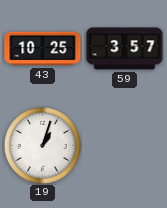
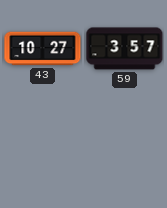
43: 10:25 -> 10:27
19: 1:03 -> none
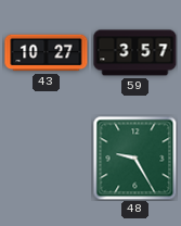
48: none -> 9:25
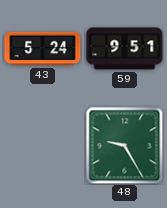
43: 10:27 -> 5:24
59: 3:57 -> 9:51
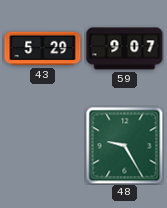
43: 5:24 -> 5:29
59: 9:51 -> 9:07
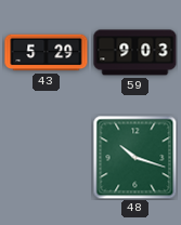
59: 9:07 -> 9:03
48: 9:25 -> 10:18
